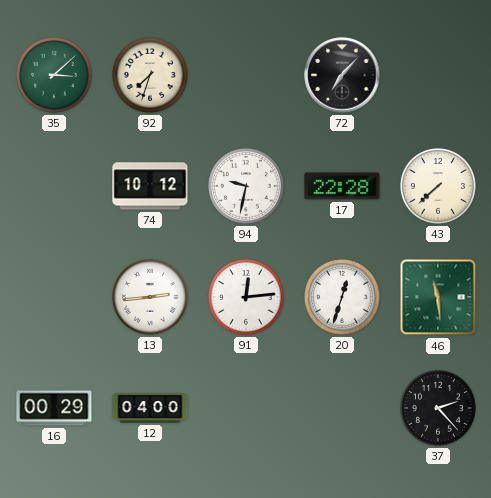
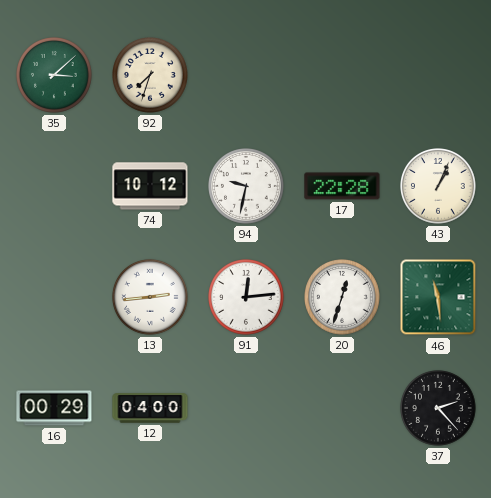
72: 7:07 -> none
43: 7:38 -> 1:04
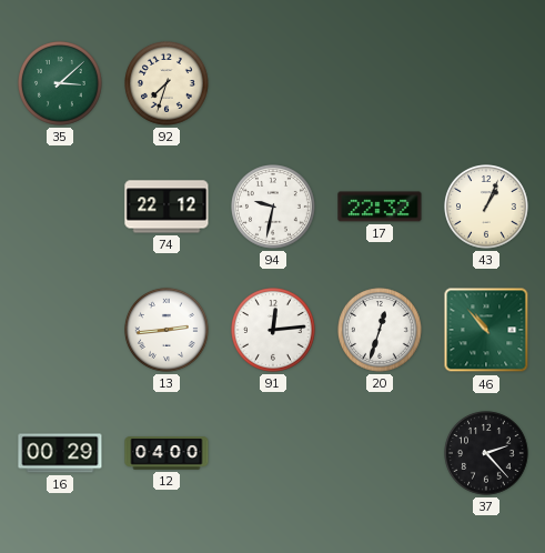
74: 10:12 -> 22:12
17: 22:28 -> 22:32
46: 11:29 -> 10:53
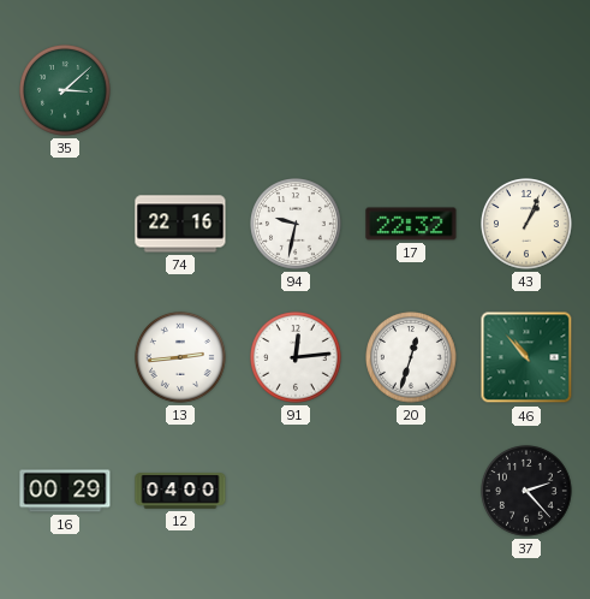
92: 7:33 -> none
74: 22:12 -> 22:16
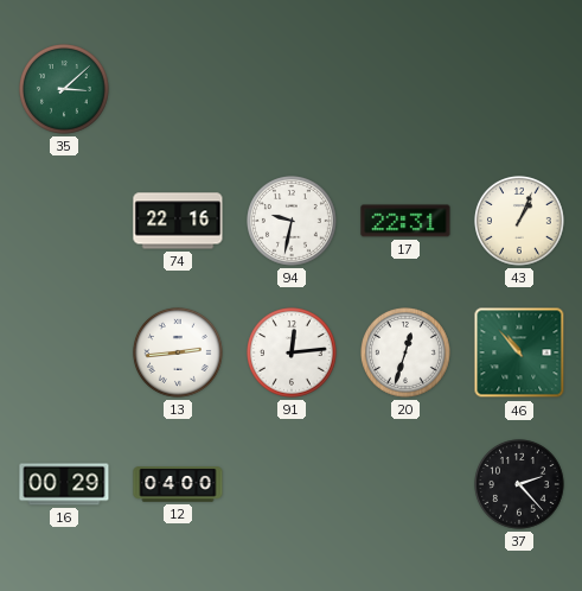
17: 22:32 -> 22:31
